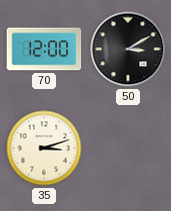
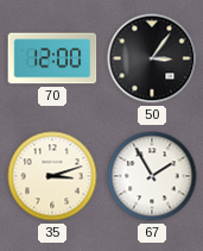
50: 3:10 -> 3:06
67: none -> 1:55
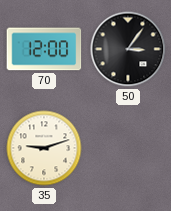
35: 3:12 -> 9:12
67: 1:55 -> none
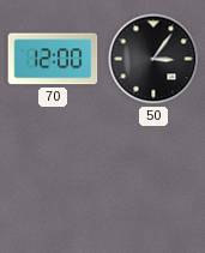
35: 9:12 -> none
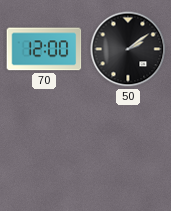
50: 3:06 -> 2:09
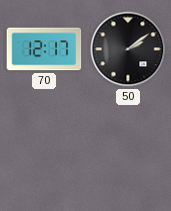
70: 12:00 -> 12:17
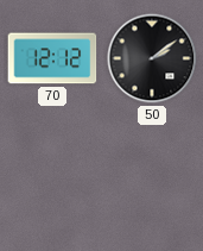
70: 12:17 -> 12:12
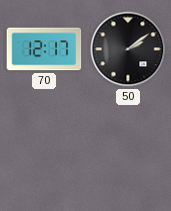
70: 12:12 -> 12:17
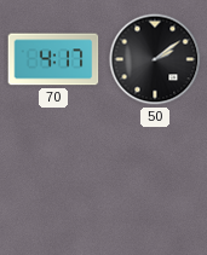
70: 12:17 -> 4:17
